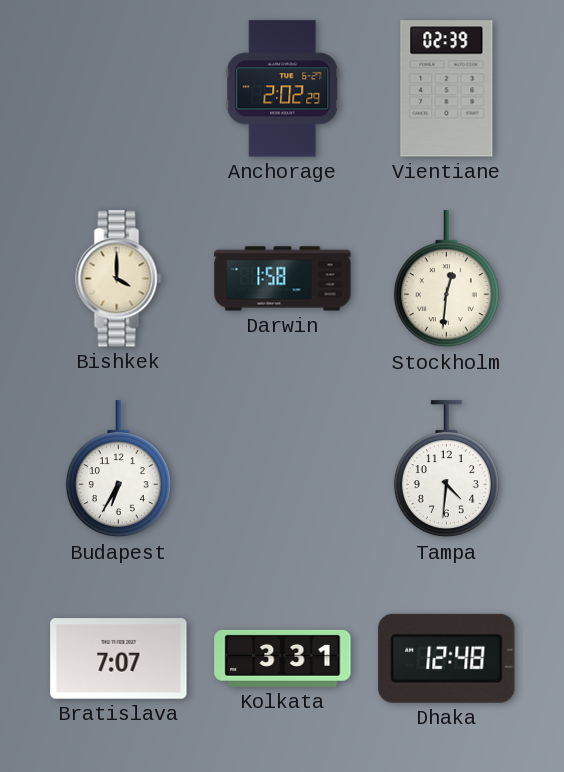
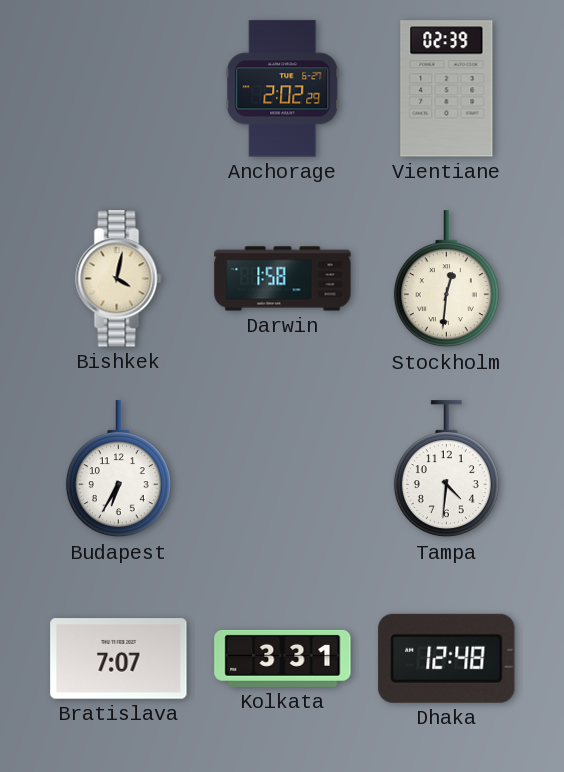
Bishkek: 4:00 -> 4:02
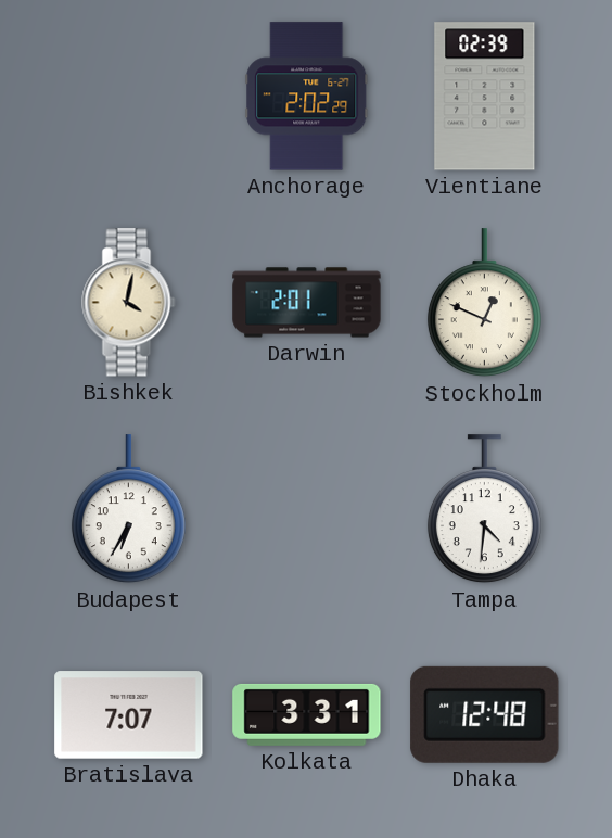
Darwin: 1:58 -> 2:01
Stockholm: 12:31 -> 12:49
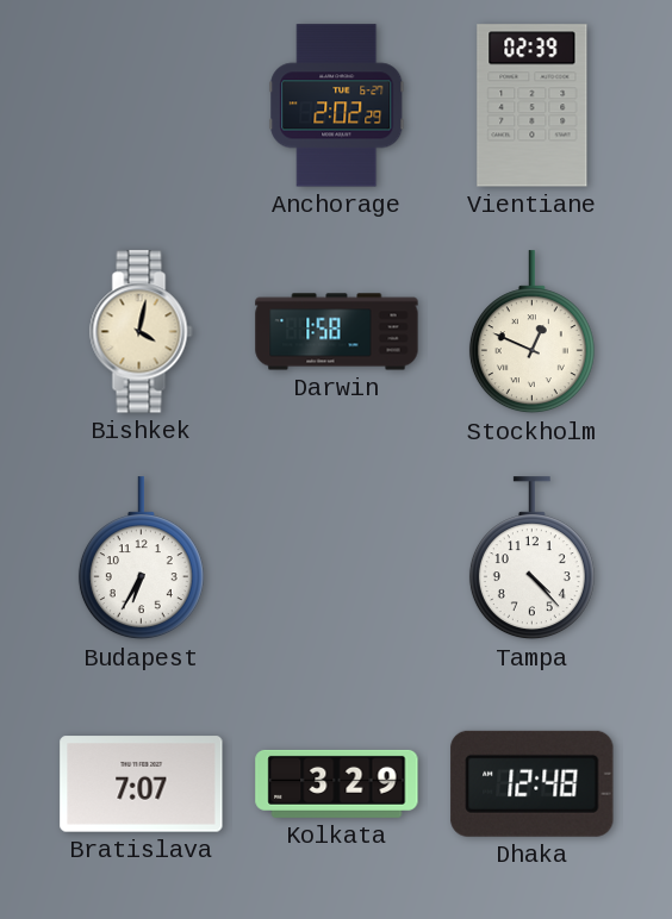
Darwin: 2:01 -> 1:58
Tampa: 4:31 -> 4:23
Kolkata: 3:31 -> 3:29
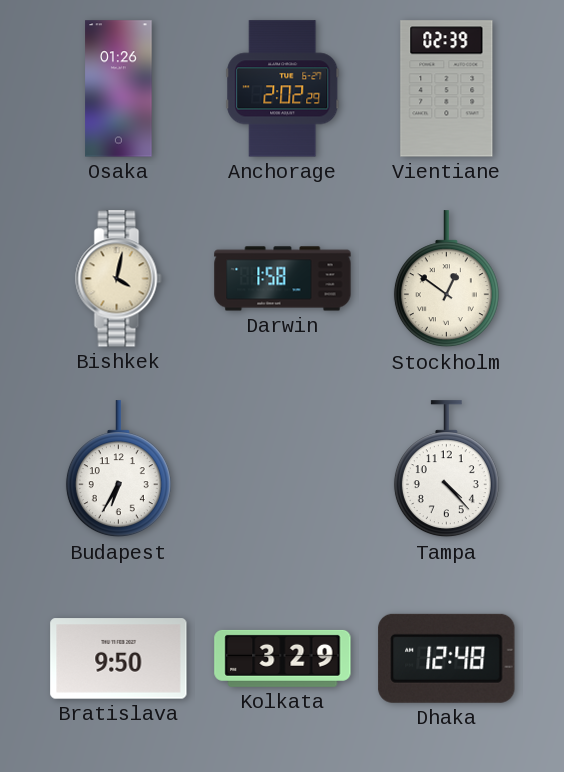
Osaka: none -> 01:26
Stockholm: 12:49 -> 12:51
Bratislava: 7:07 -> 9:50
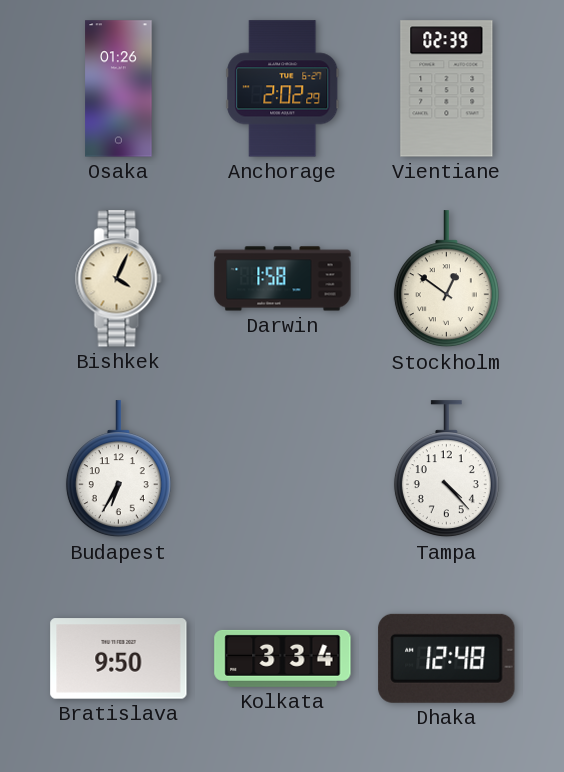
Bishkek: 4:02 -> 4:04
Kolkata: 3:29 -> 3:34
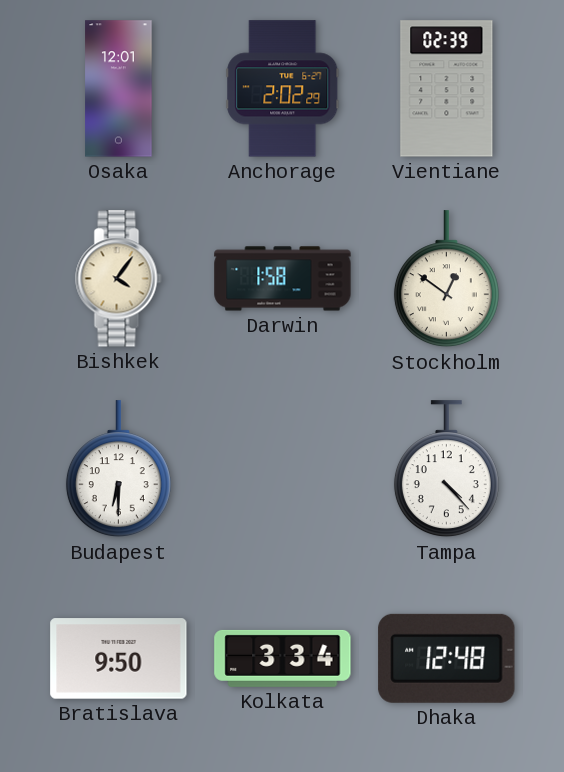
Osaka: 01:26 -> 12:01
Bishkek: 4:04 -> 4:06
Budapest: 6:35 -> 6:30
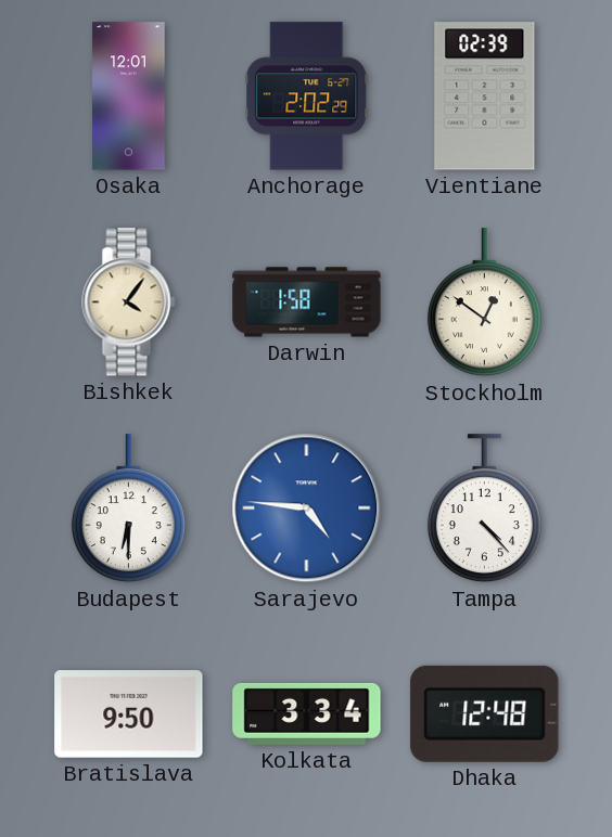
Sarajevo: none -> 4:46
